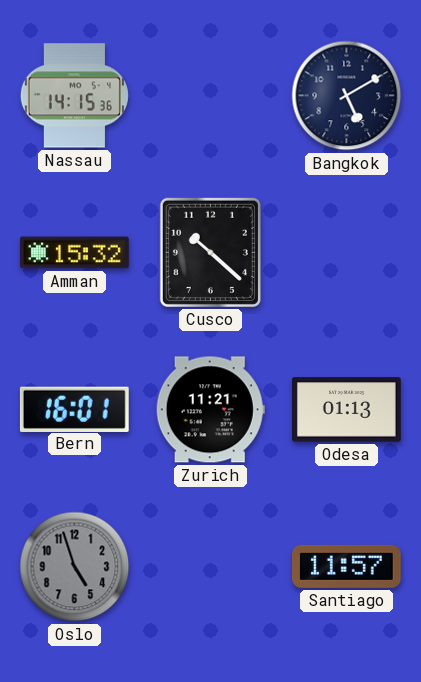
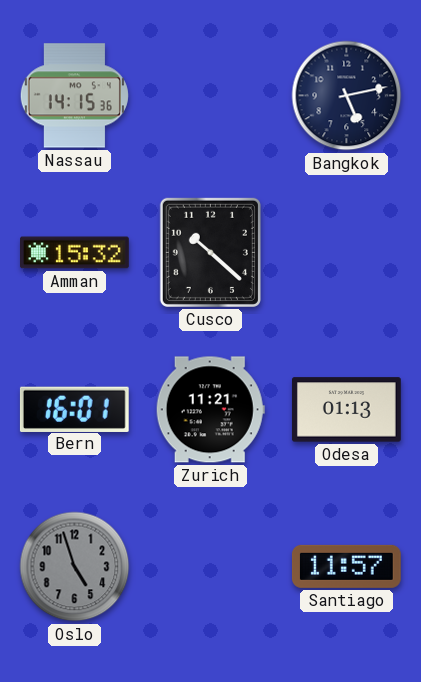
Bangkok: 5:10 -> 5:13
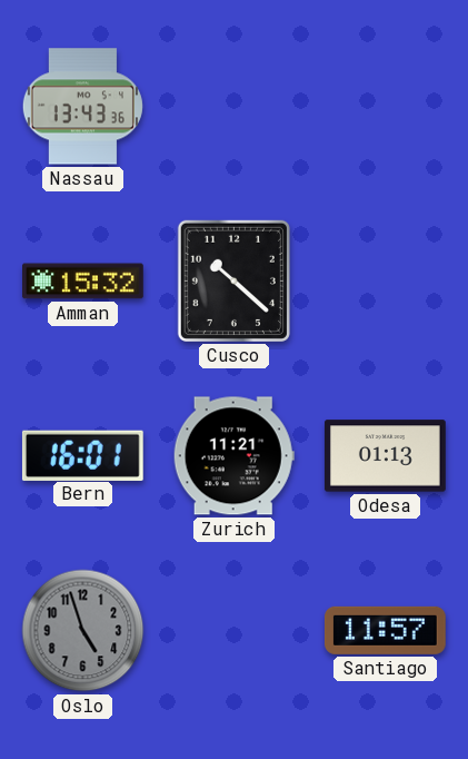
Nassau: 14:15 -> 13:43
Bangkok: 5:13 -> none
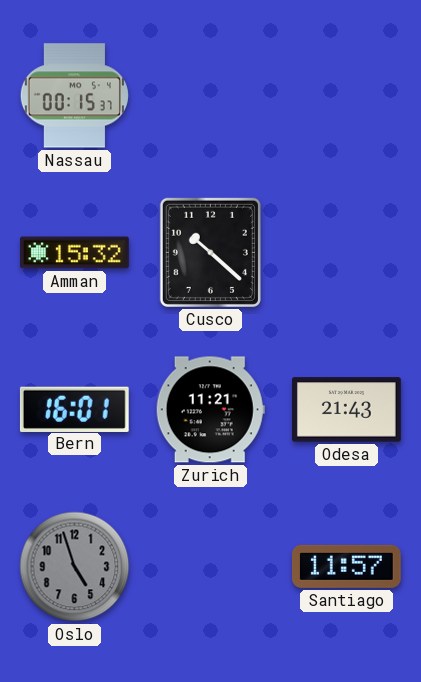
Nassau: 13:43 -> 00:15
Odesa: 01:13 -> 21:43
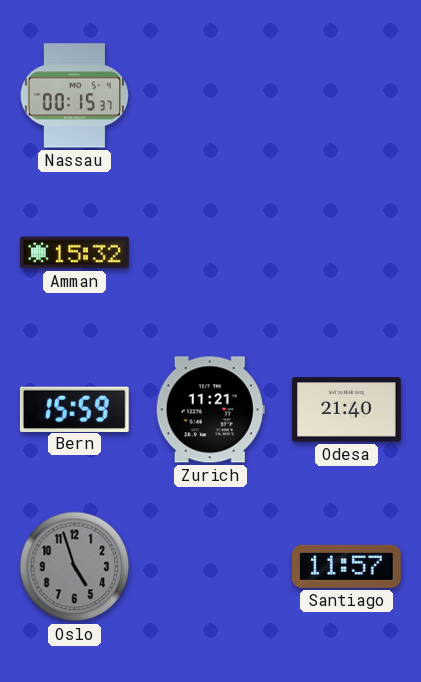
Cusco: 10:22 -> none
Bern: 16:01 -> 15:59
Odesa: 21:43 -> 21:40
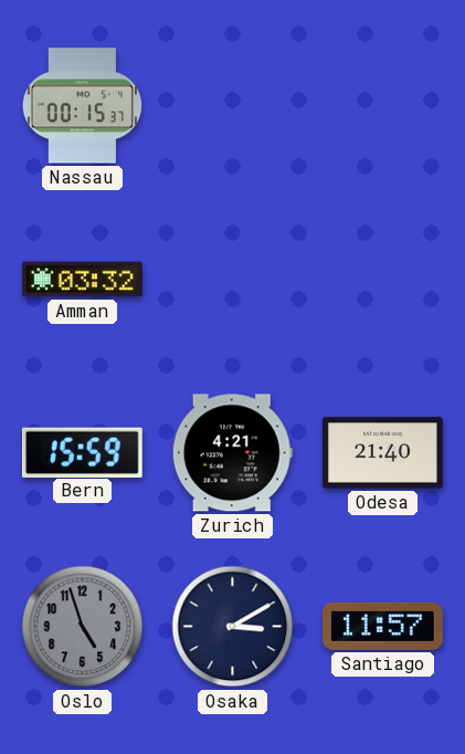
Amman: 15:32 -> 03:32
Zurich: 11:21 -> 4:21
Osaka: none -> 3:10
